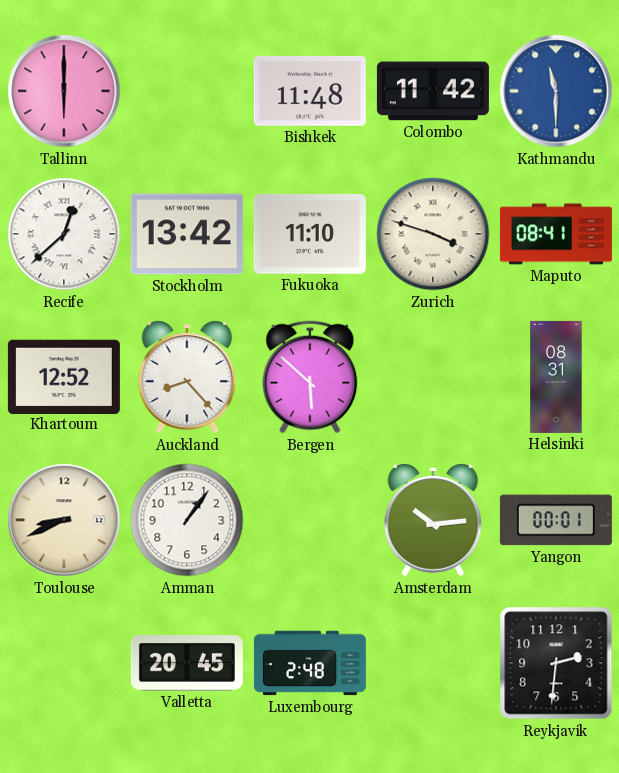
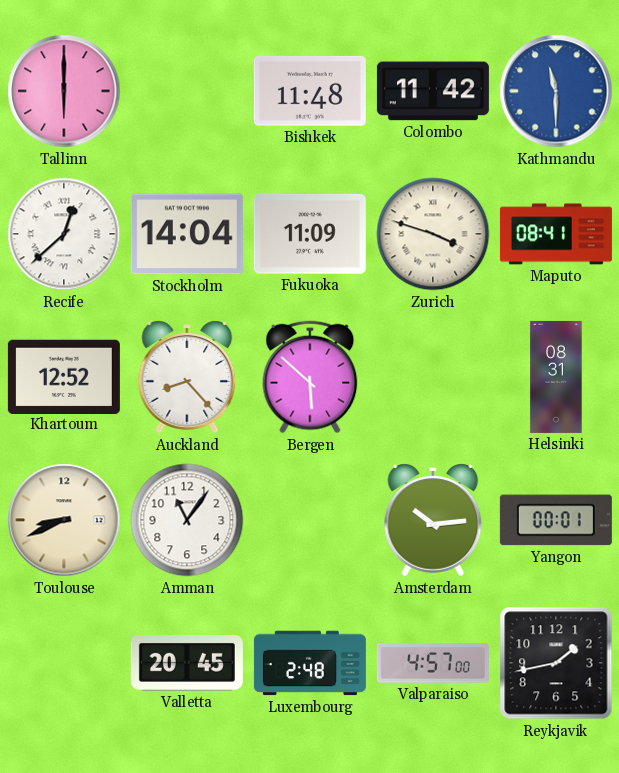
Stockholm: 13:42 -> 14:04
Fukuoka: 11:10 -> 11:09
Amman: 1:06 -> 11:06
Valparaiso: none -> 4:57
Reykjavik: 2:31 -> 1:43
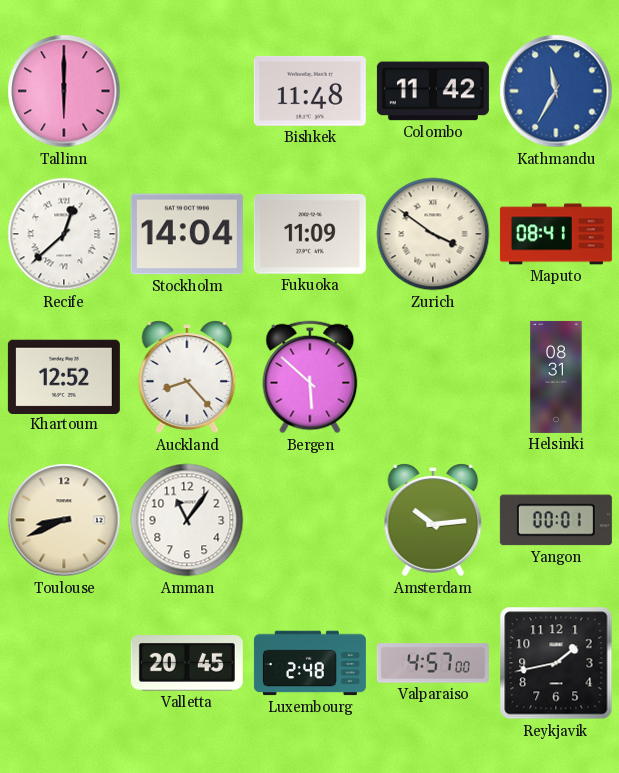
Kathmandu: 11:30 -> 11:35
Zurich: 3:48 -> 3:51
